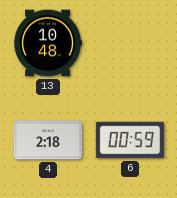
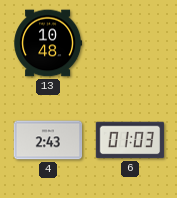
4: 2:18 -> 2:43
6: 00:59 -> 01:03
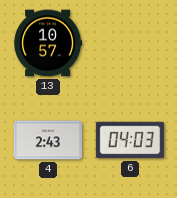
13: 10:48 -> 10:57
6: 01:03 -> 04:03
